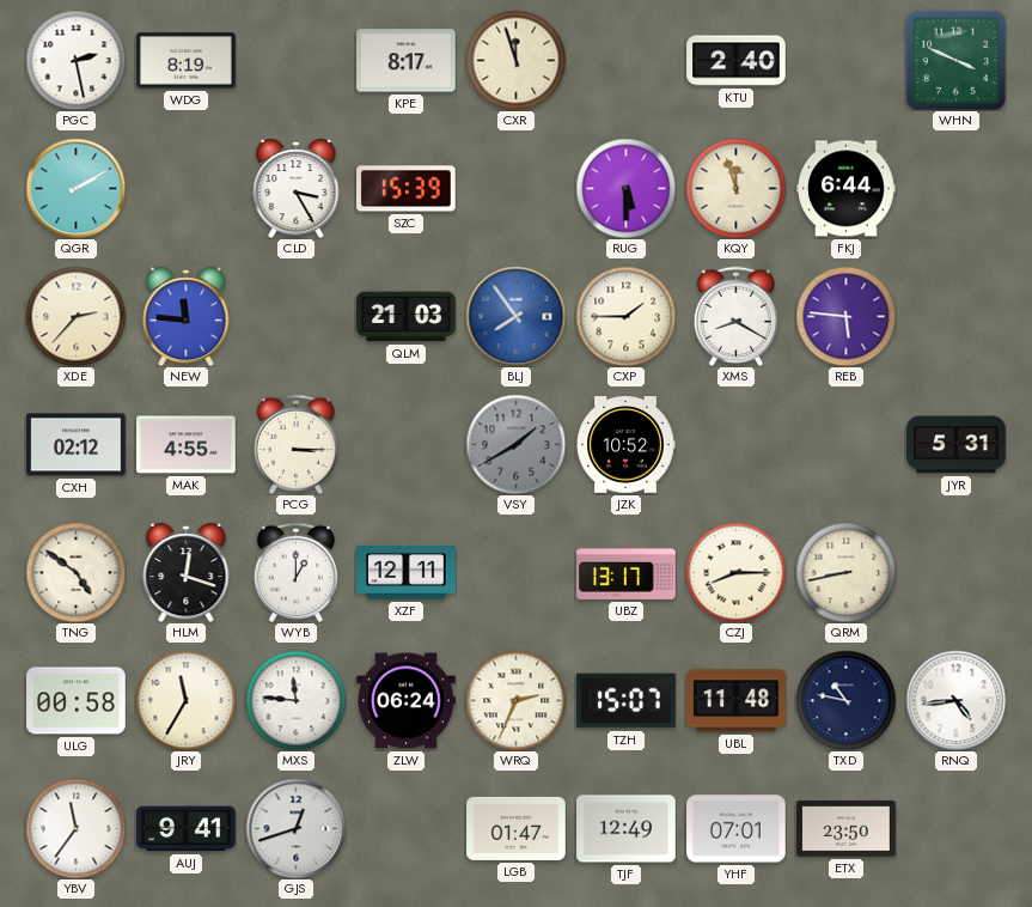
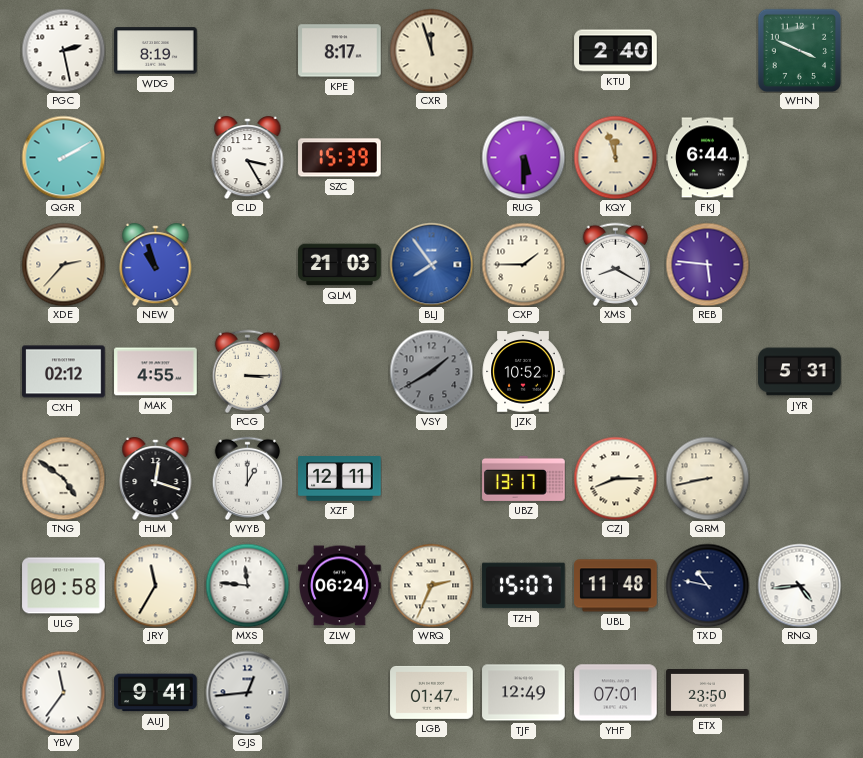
NEW: 11:46 -> 10:57
GJS: 12:42 -> 12:44
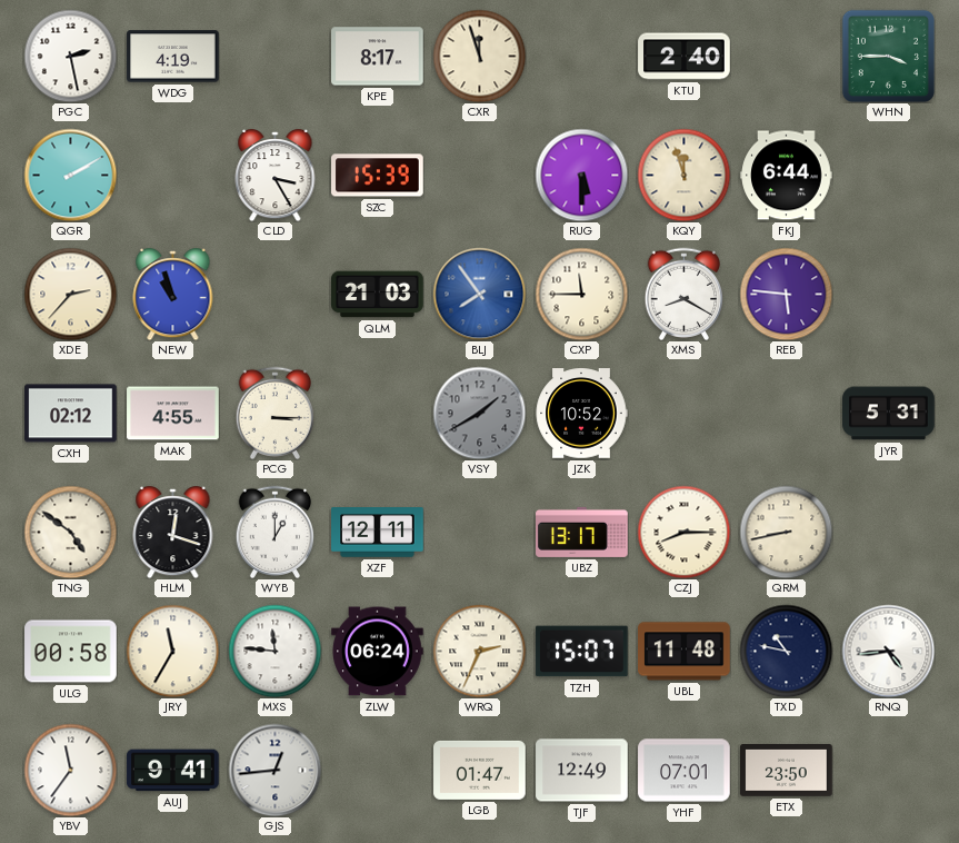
WDG: 8:19 -> 4:19
WHN: 3:49 -> 3:45
CXP: 1:45 -> 11:45
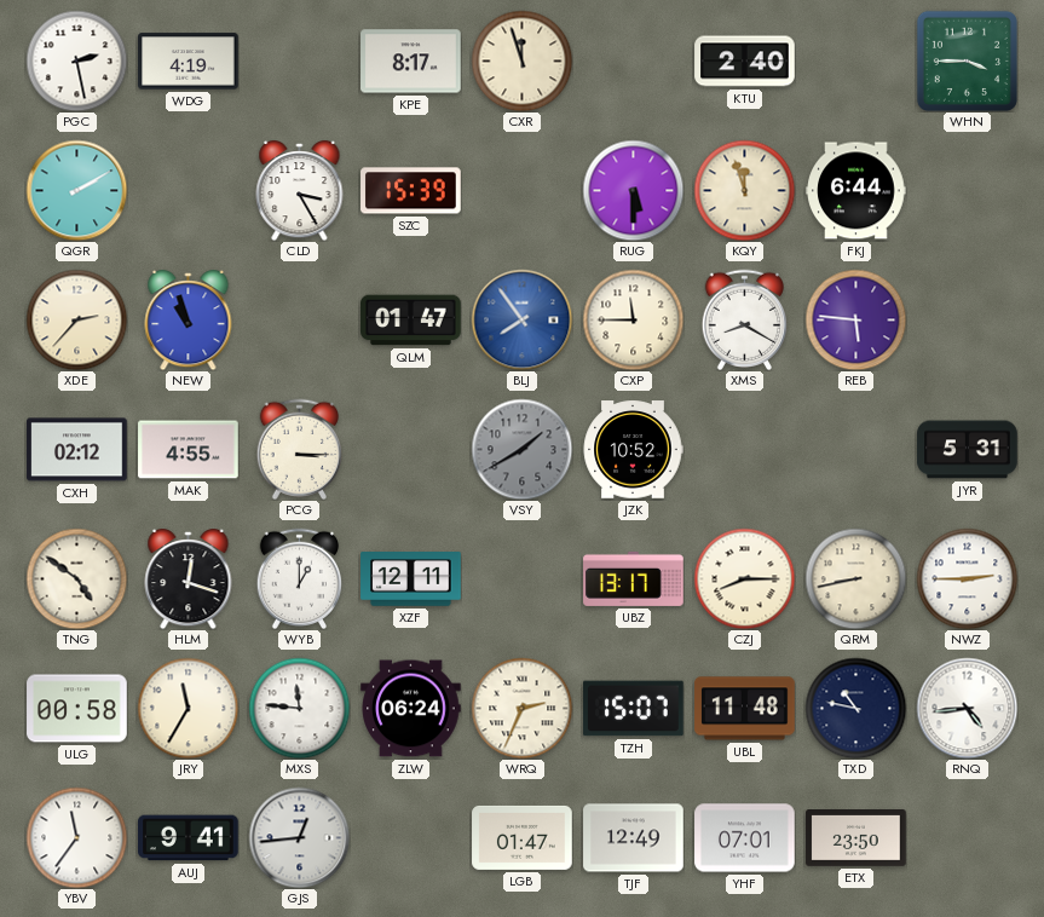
QLM: 21:03 -> 01:47
NWZ: none -> 2:45
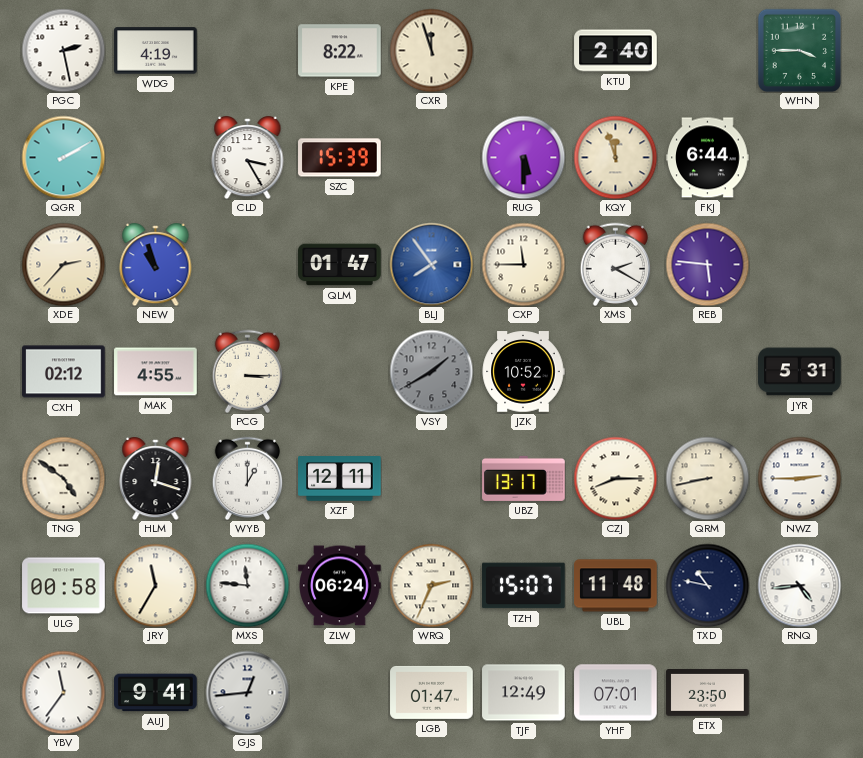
KPE: 8:17 -> 8:22
XMS: 8:20 -> 2:20
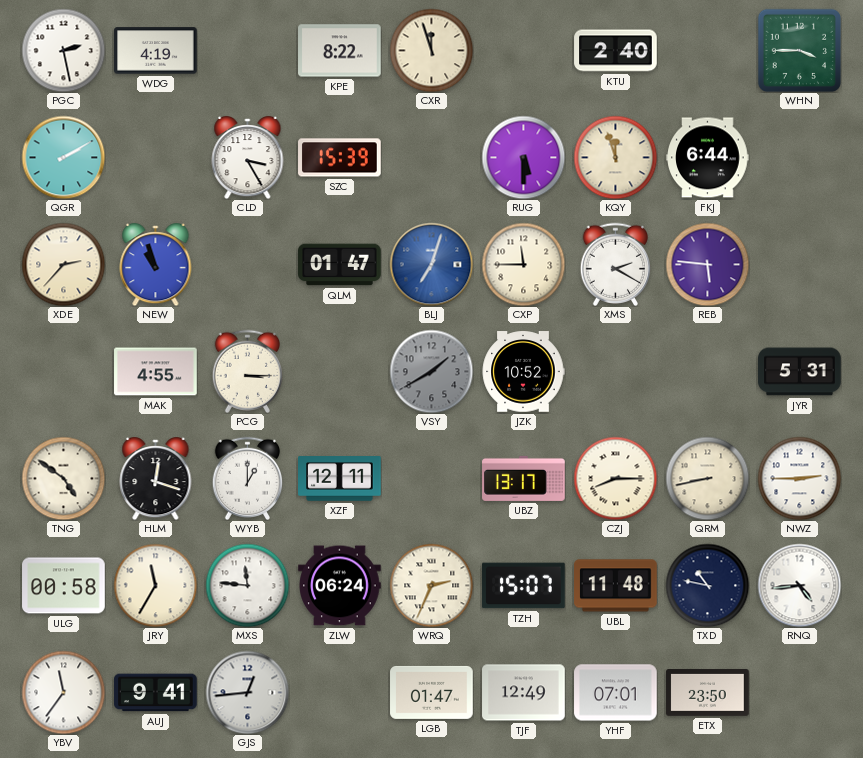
BLJ: 7:54 -> 7:03
CXH: 02:12 -> none
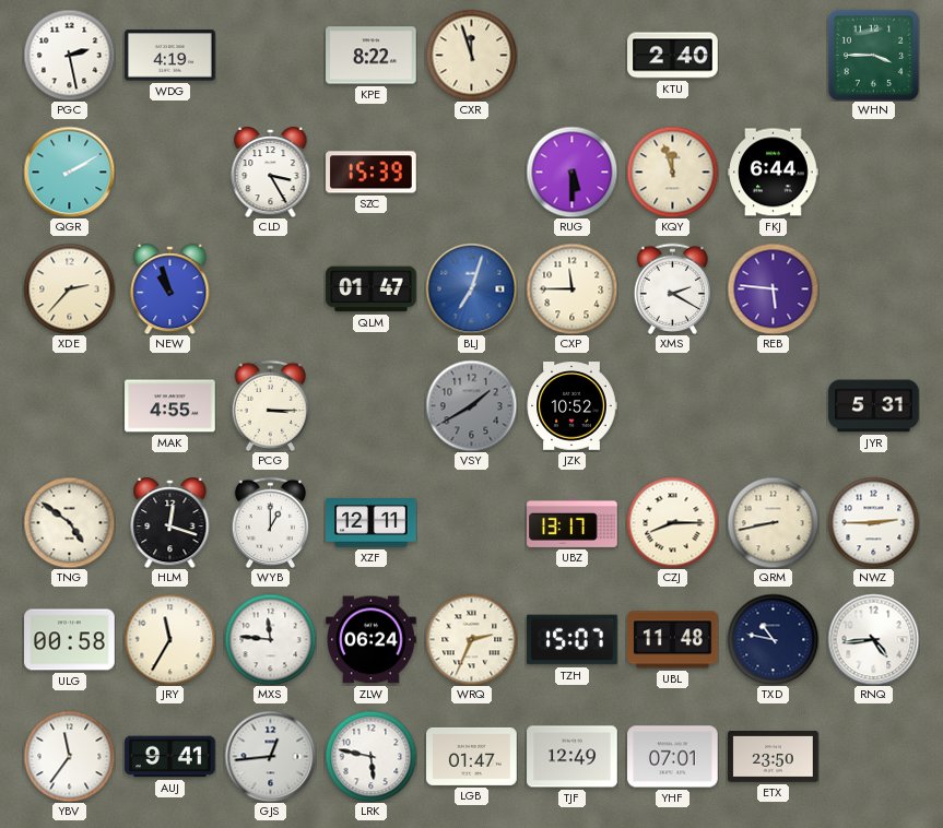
LRK: none -> 5:47
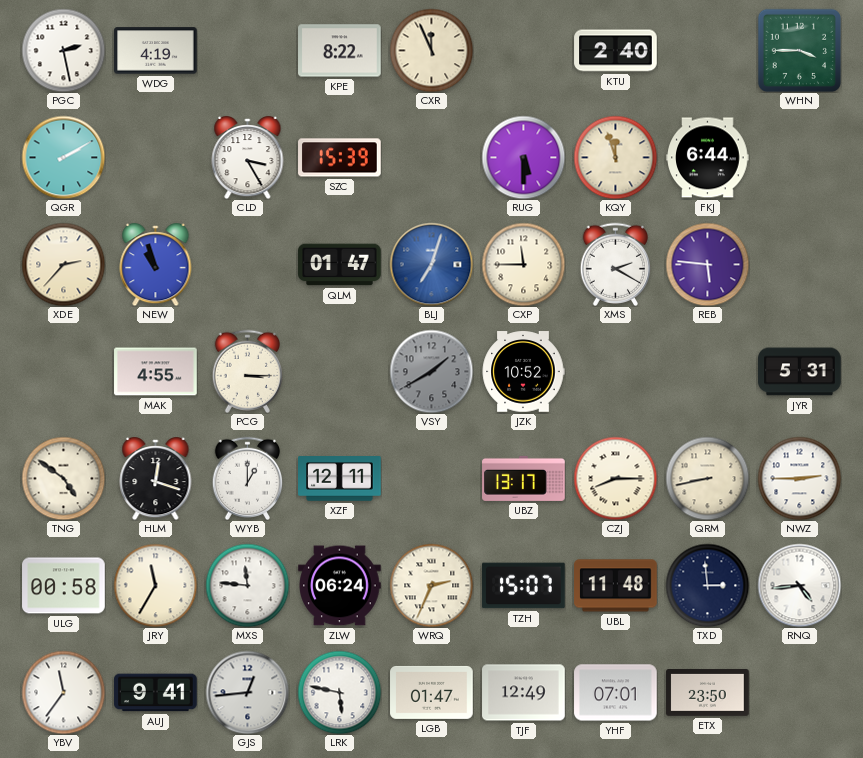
CXR: 11:57 -> 11:56
TXD: 10:47 -> 2:59
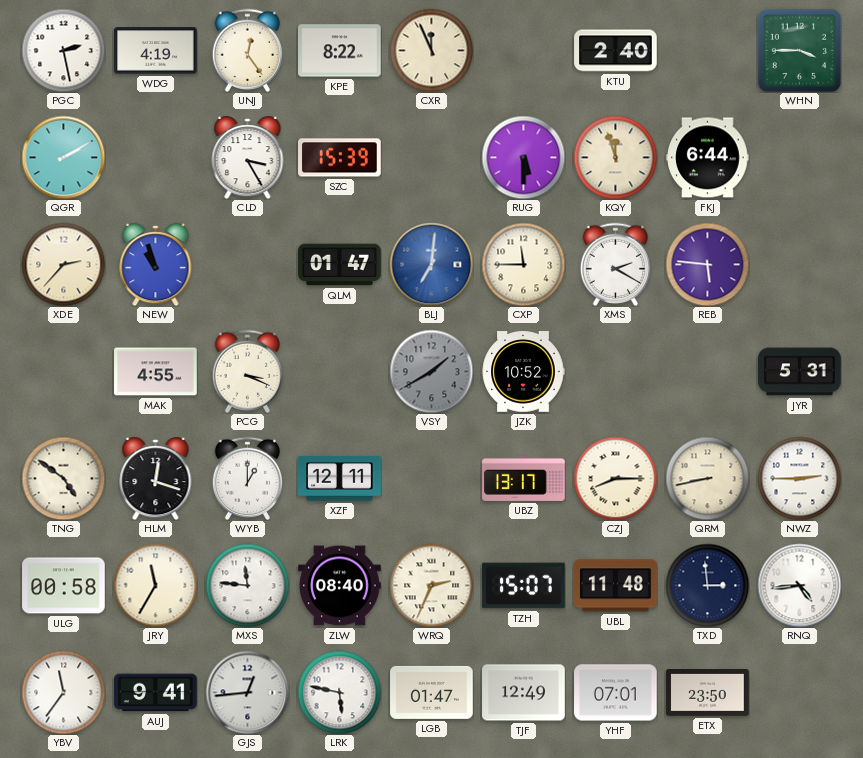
UNJ: none -> 12:24
BLJ: 7:03 -> 7:01
PCG: 3:15 -> 3:19
ZLW: 06:24 -> 08:40
